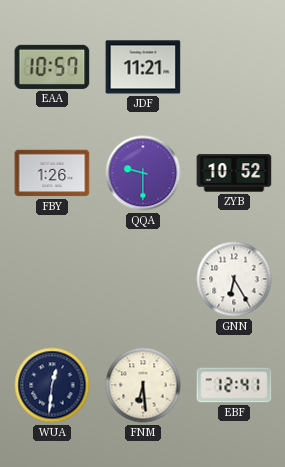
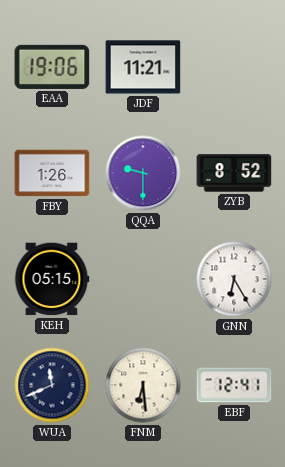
EAA: 10:57 -> 19:06
ZYB: 10:52 -> 8:52
KEH: none -> 05:15
WUA: 12:31 -> 11:41
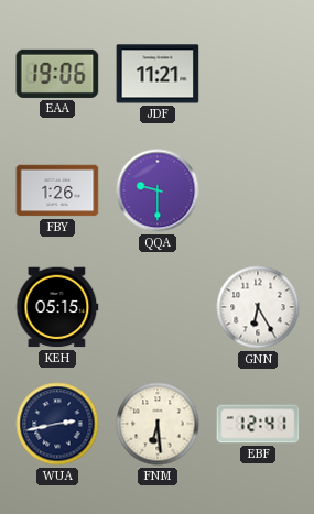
ZYB: 8:52 -> none
WUA: 11:41 -> 2:43
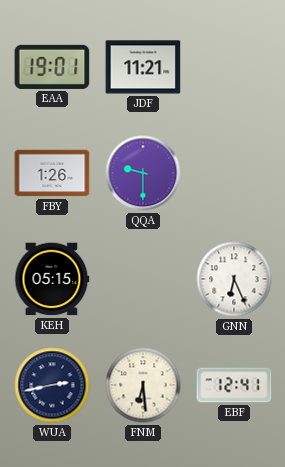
EAA: 19:06 -> 19:01
GNN: 6:25 -> 6:26
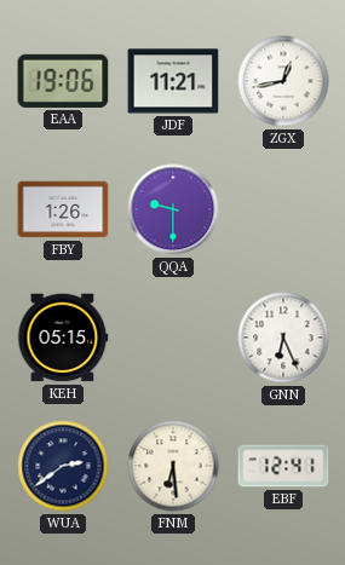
EAA: 19:01 -> 19:06
ZGX: none -> 12:43
WUA: 2:43 -> 2:39
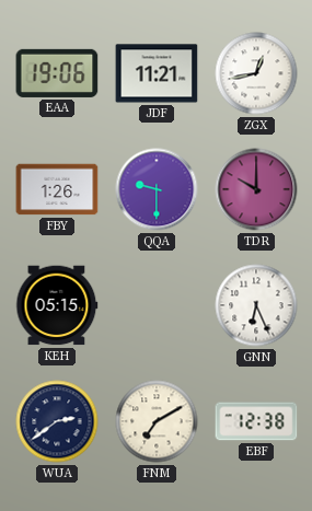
TDR: none -> 10:00
FNM: 6:29 -> 7:10
EBF: 12:41 -> 12:38
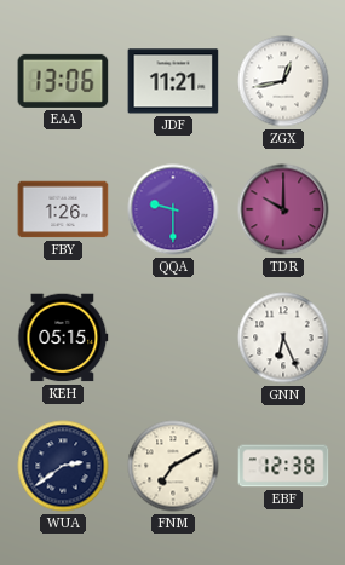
EAA: 19:06 -> 13:06
